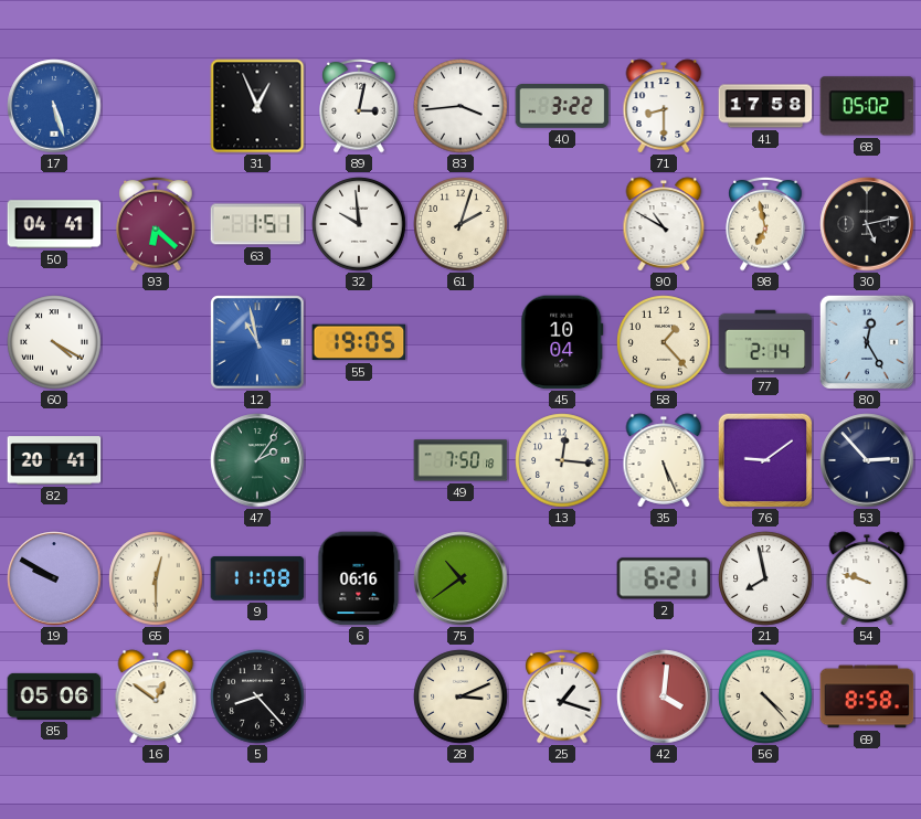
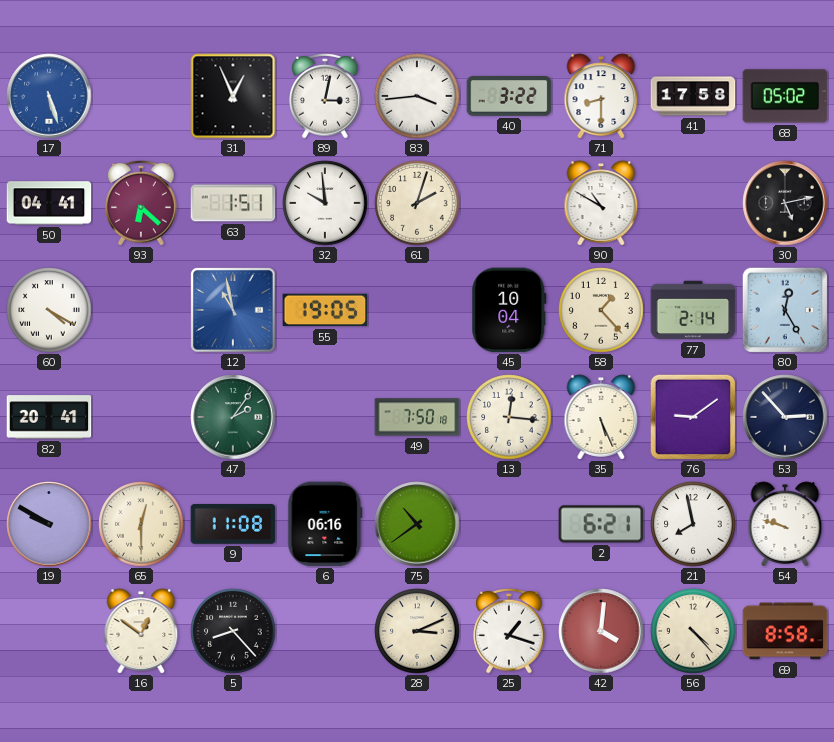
98: 6:58 -> none
85: 05:06 -> none
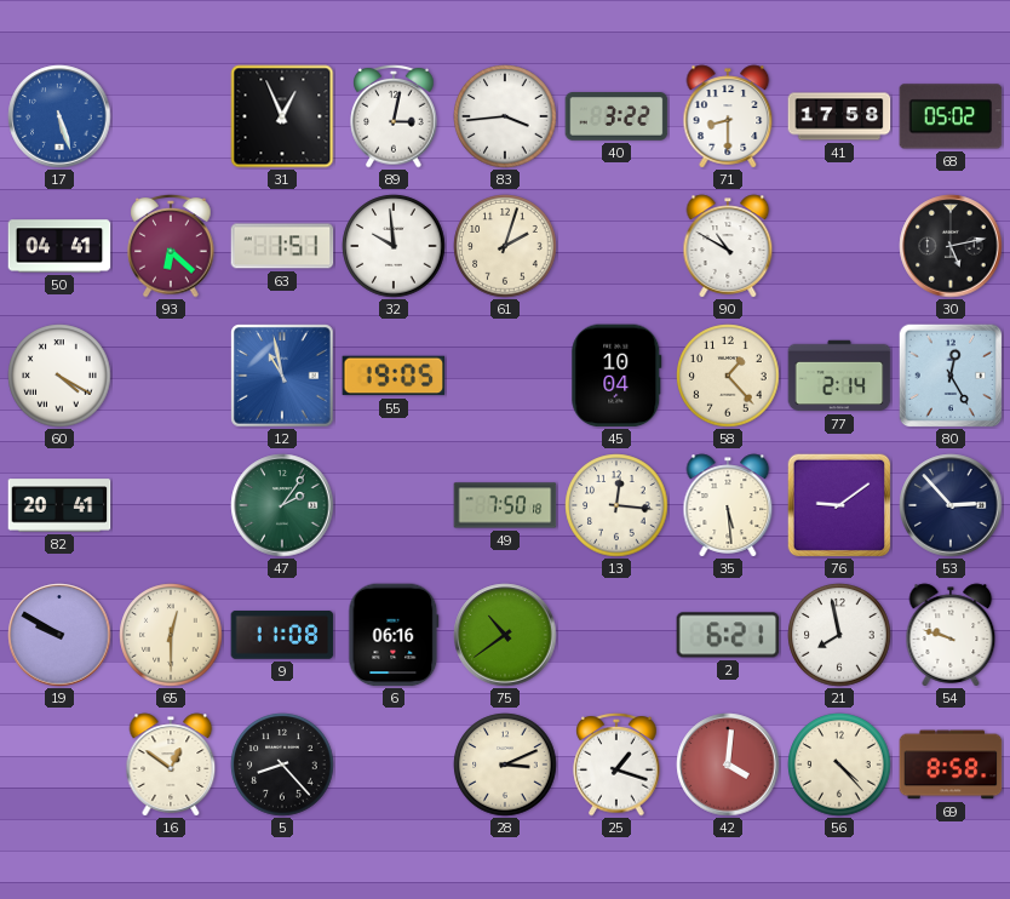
35: 5:26 -> 5:29
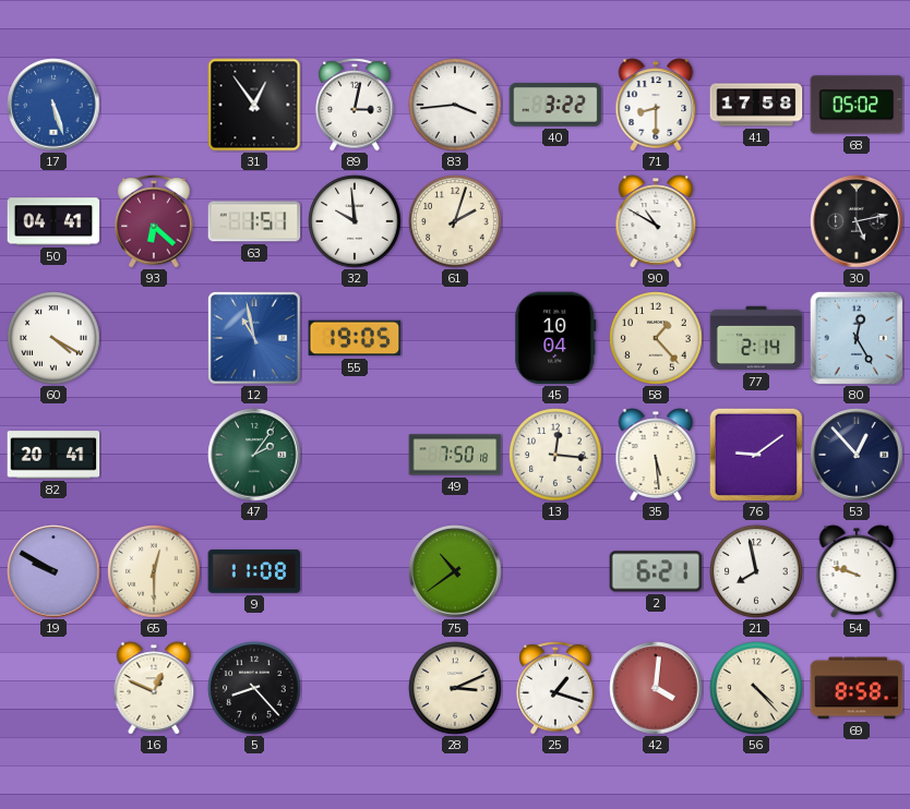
31: 12:56 -> 12:54
53: 2:53 -> 12:53
6: 06:16 -> none
16: 12:51 -> 12:49
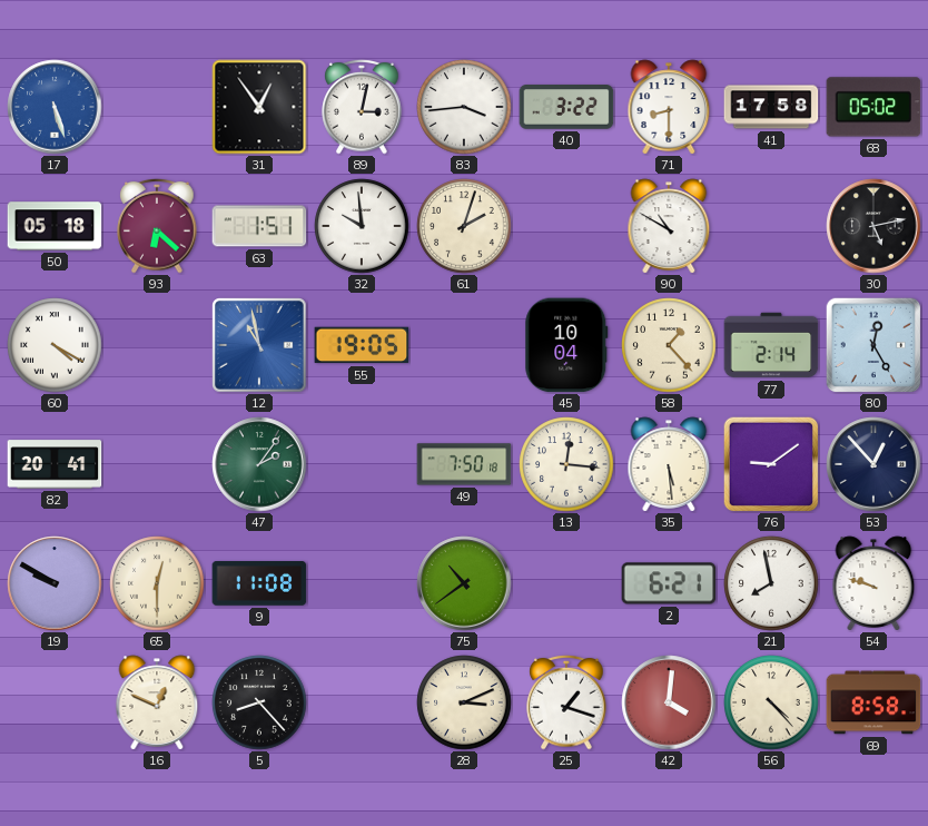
50: 04:41 -> 05:18
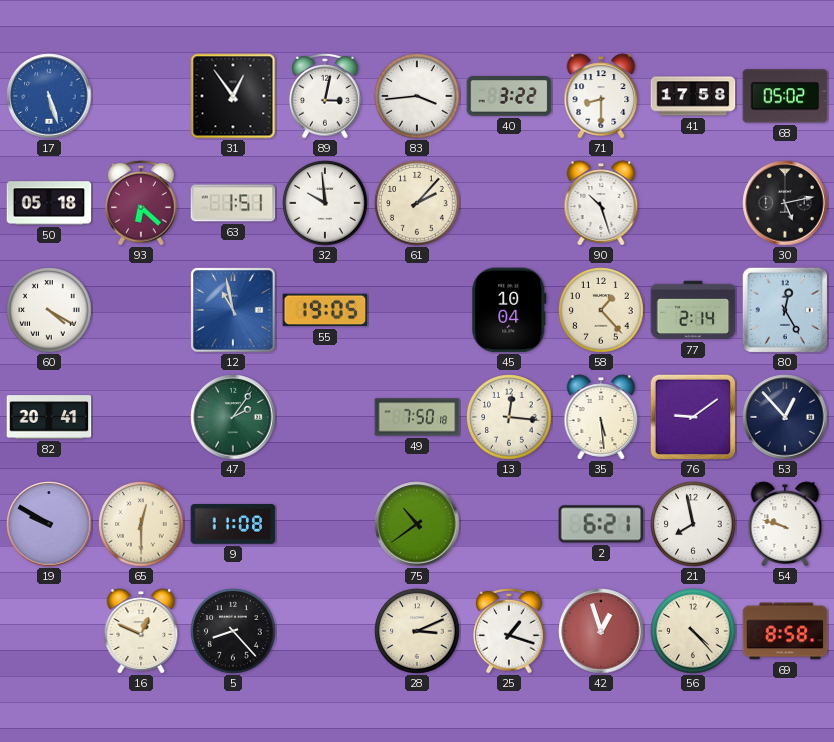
61: 2:03 -> 2:07
90: 10:50 -> 10:27
42: 4:01 -> 12:57
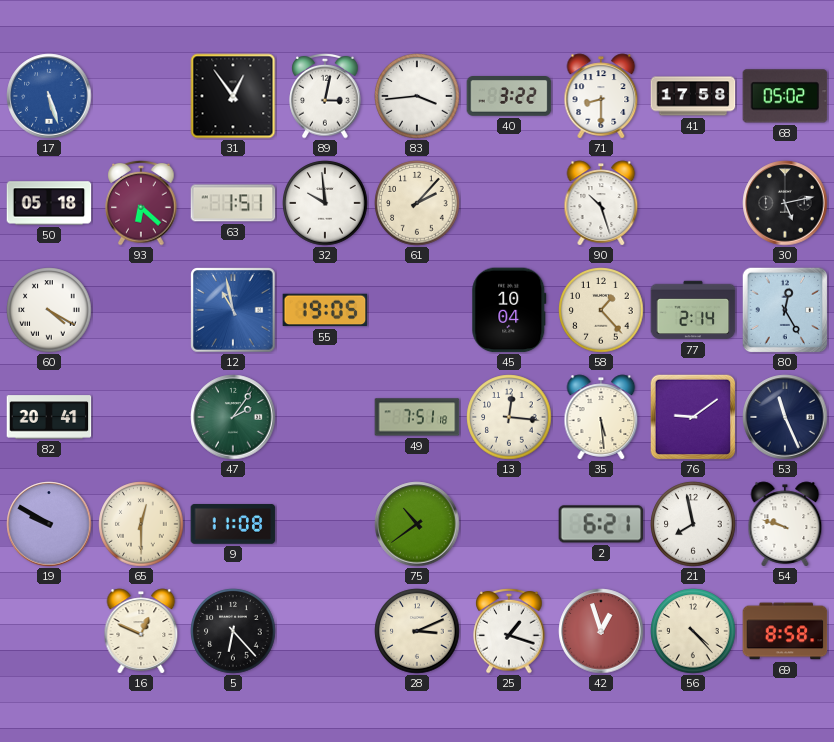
49: 7:50 -> 7:51
53: 12:53 -> 11:26
5: 8:23 -> 6:23
